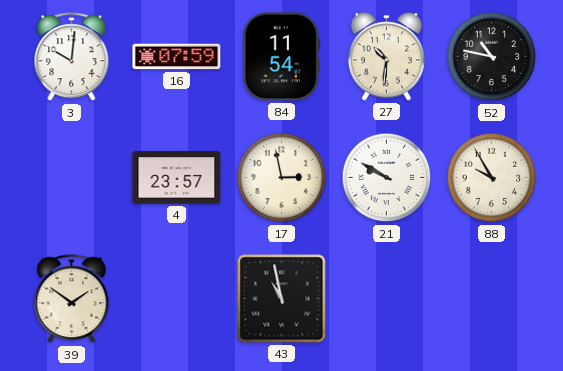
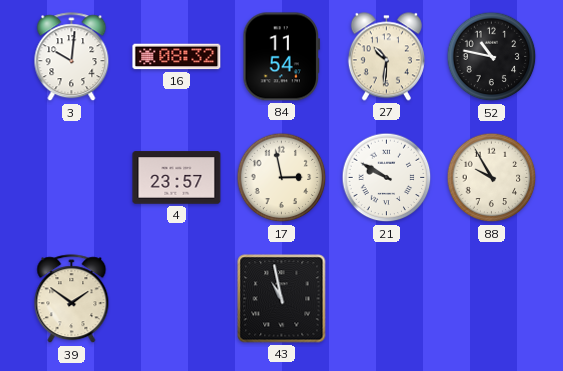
16: 07:59 -> 08:32
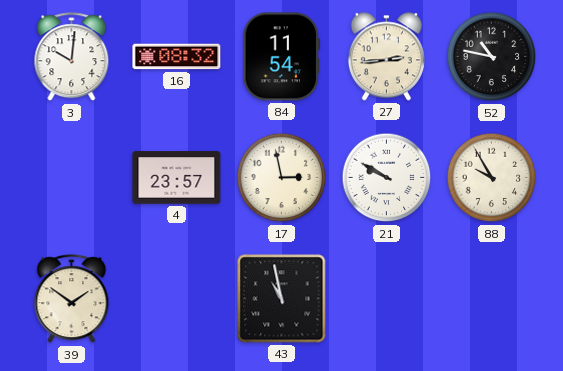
27: 10:31 -> 2:44
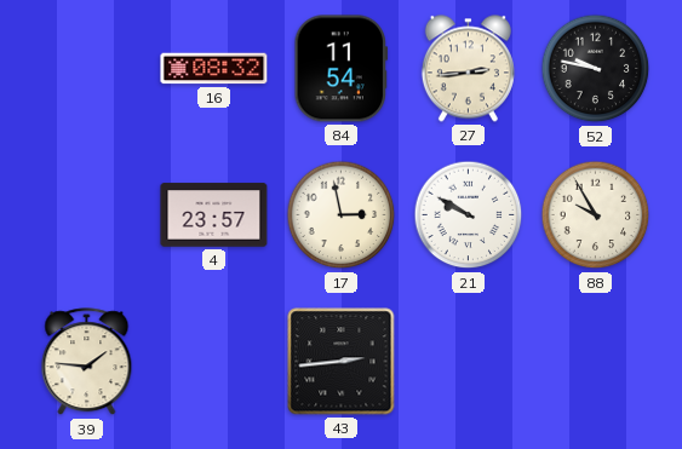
3: 10:01 -> none
52: 10:47 -> 9:47
39: 1:51 -> 1:46
43: 10:58 -> 2:44
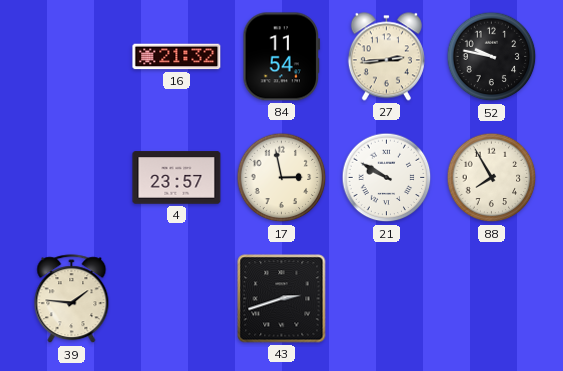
16: 08:32 -> 21:32
88: 9:55 -> 7:55
43: 2:44 -> 2:42
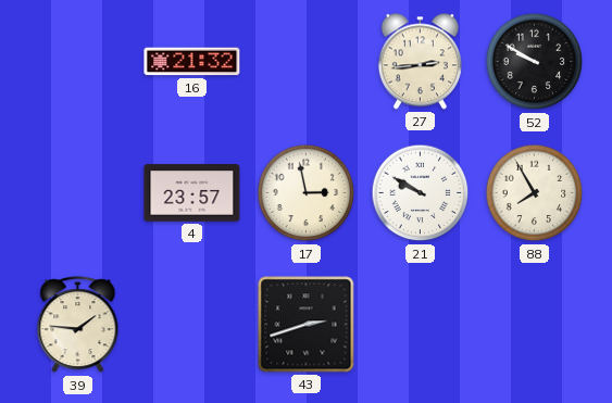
84: 11:54 -> none
52: 9:47 -> 9:50
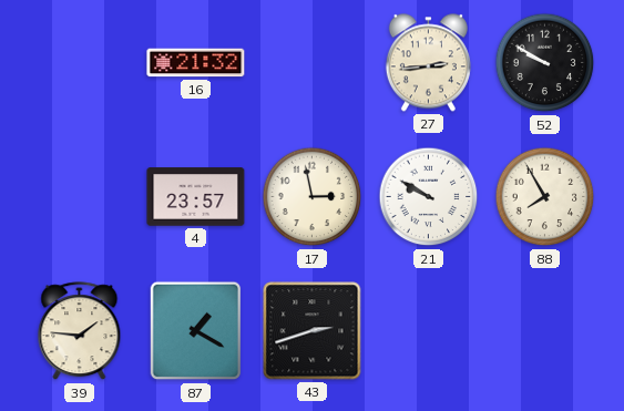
87: none -> 1:20
